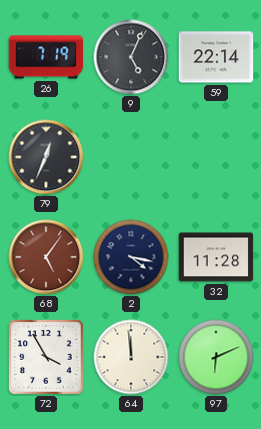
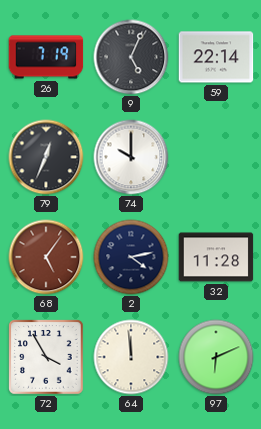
74: none -> 10:00
2: 4:17 -> 4:13
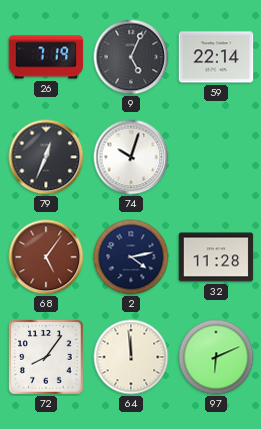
74: 10:00 -> 10:03
72: 3:55 -> 8:06
